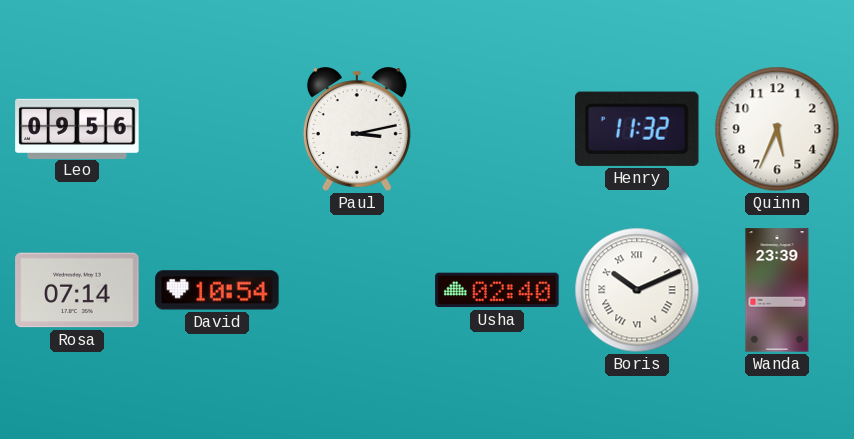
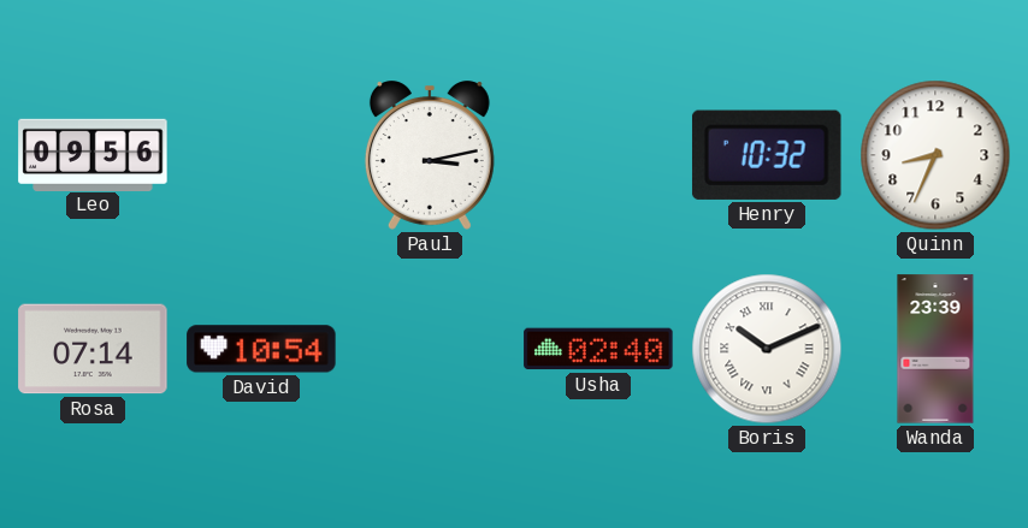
Henry: 11:32 -> 10:32
Quinn: 5:34 -> 8:34
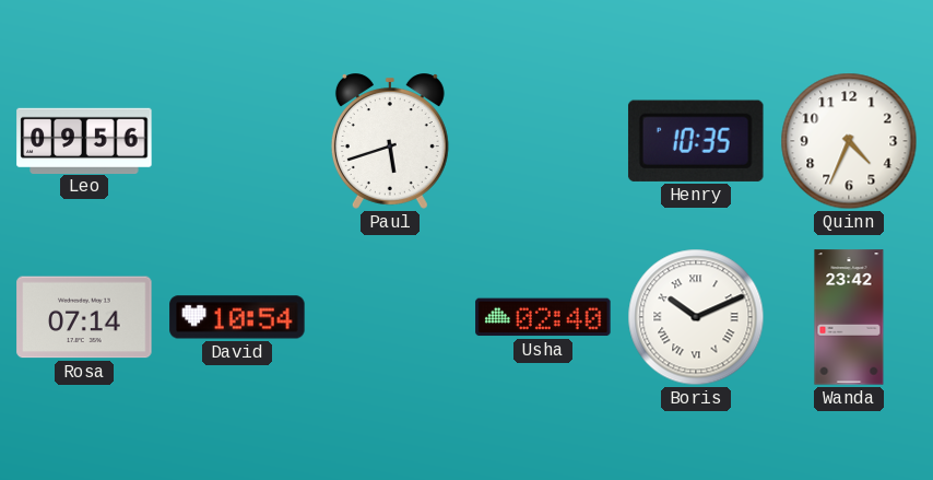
Paul: 3:13 -> 5:42
Henry: 10:32 -> 10:35
Quinn: 8:34 -> 4:34
Wanda: 23:39 -> 23:42
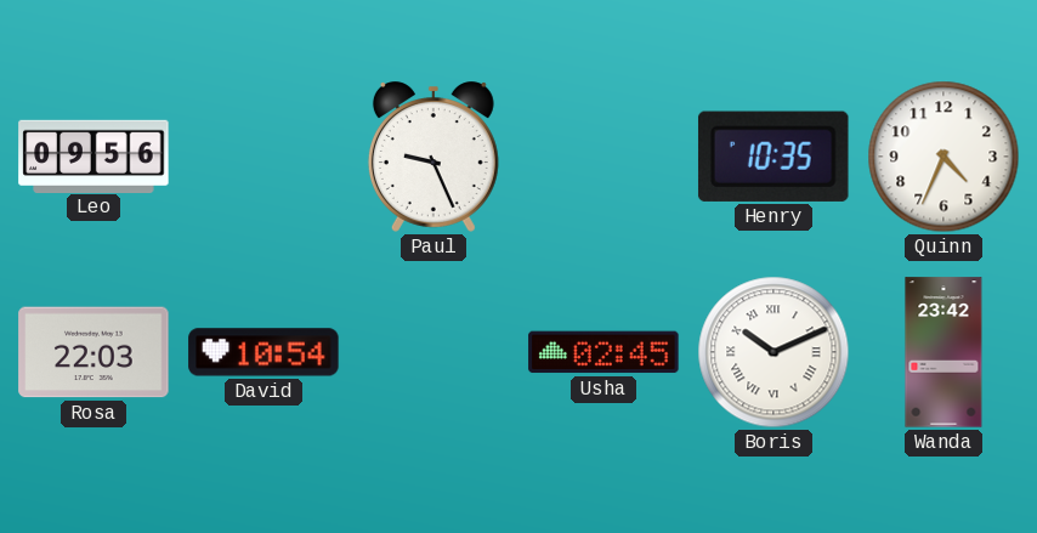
Paul: 5:42 -> 9:26
Rosa: 07:14 -> 22:03
Usha: 02:40 -> 02:45
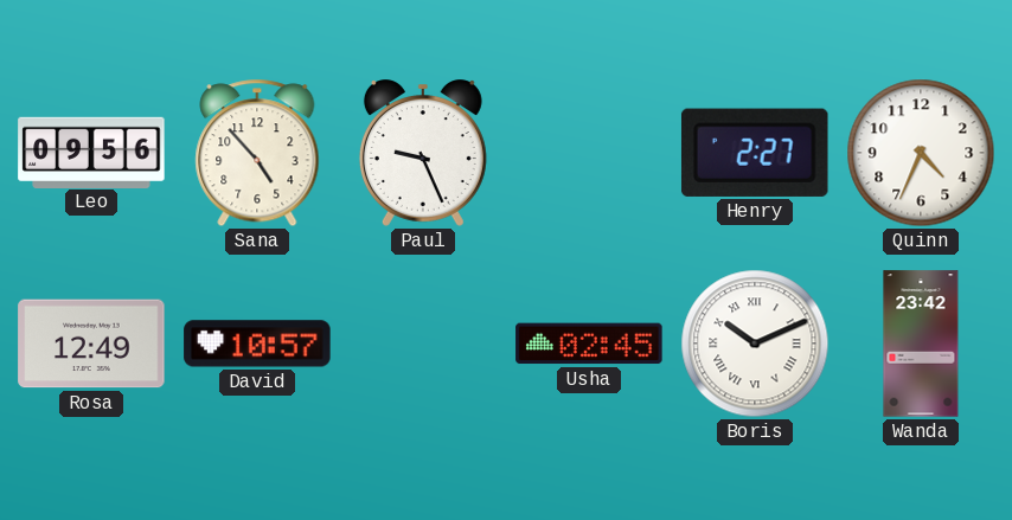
Sana: none -> 4:53
Henry: 10:35 -> 2:27
Rosa: 22:03 -> 12:49
David: 10:54 -> 10:57
